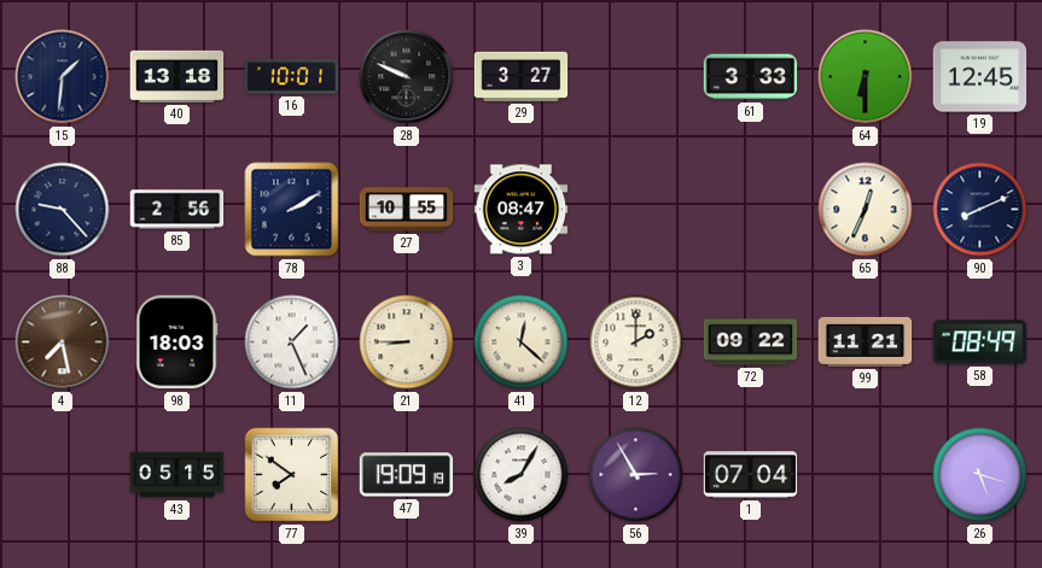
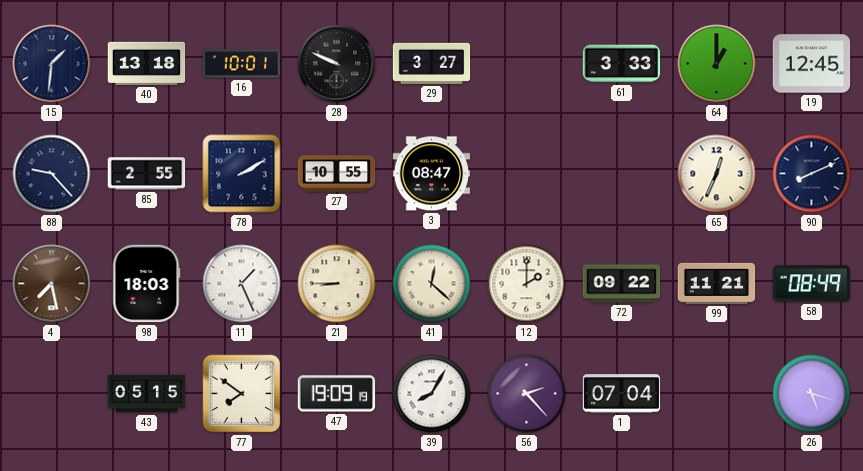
64: 6:30 -> 1:00
85: 2:56 -> 2:55
56: 2:55 -> 2:23
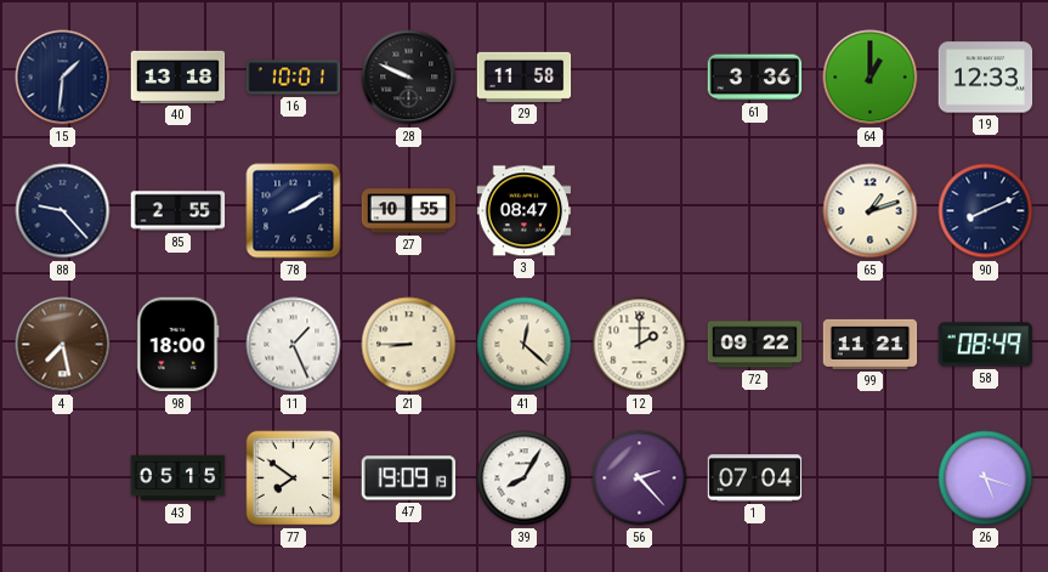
29: 3:27 -> 11:58
61: 3:33 -> 3:36
19: 12:45 -> 12:33
65: 12:34 -> 1:12
98: 18:03 -> 18:00
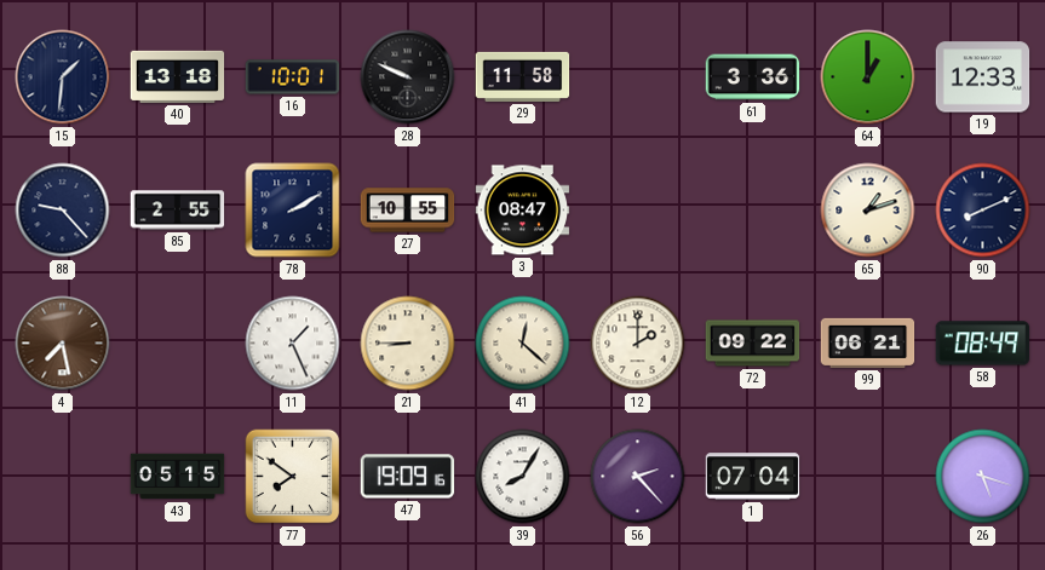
98: 18:00 -> none
99: 11:21 -> 06:21
47: 19:09:19 -> 19:09:16
